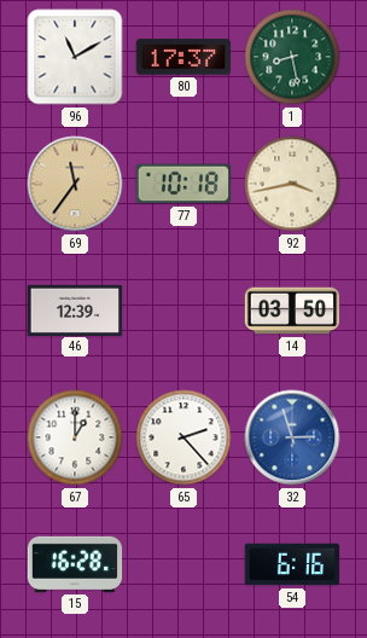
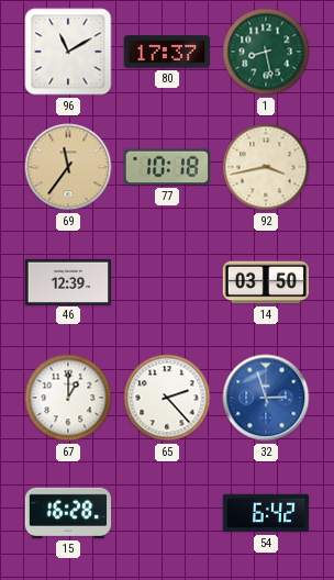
54: 6:16 -> 6:42
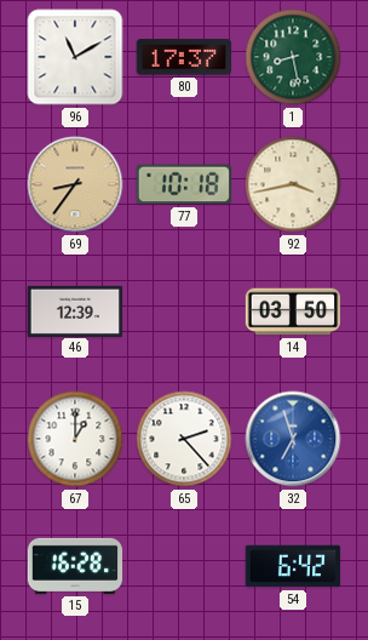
69: 11:36 -> 8:36
32: 2:57 -> 6:57
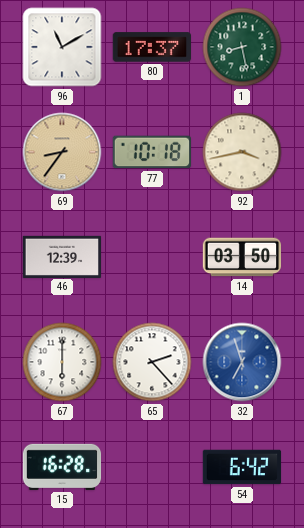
67: 1:00 -> 6:00
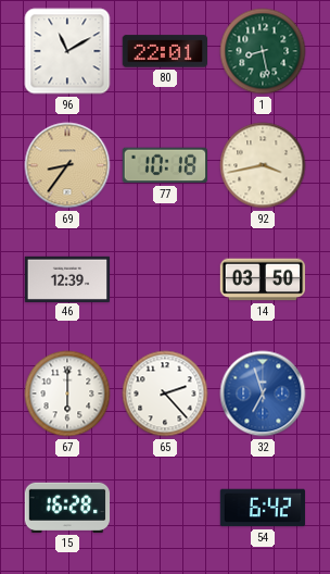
80: 17:37 -> 22:01
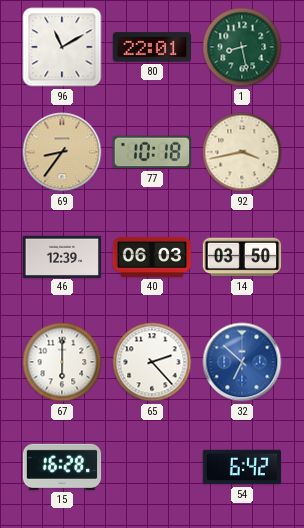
40: none -> 06:03
32: 6:57 -> 6:52
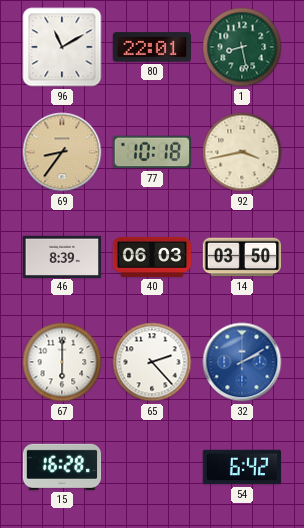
46: 12:39 -> 8:39
32: 6:52 -> 2:10
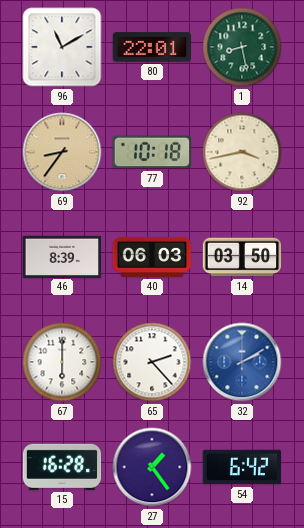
27: none -> 1:24
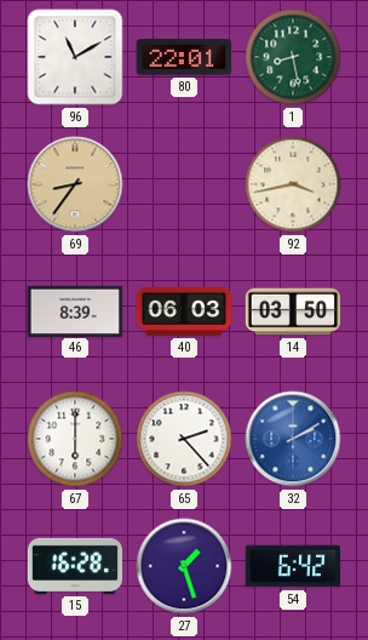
77: 10:18 -> none
27: 1:24 -> 1:27
